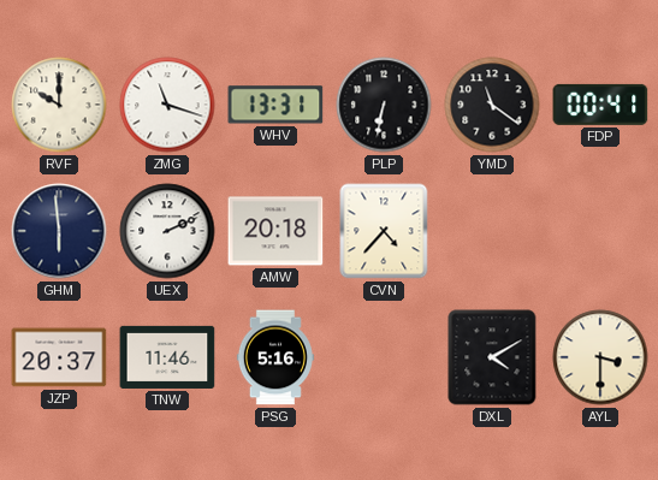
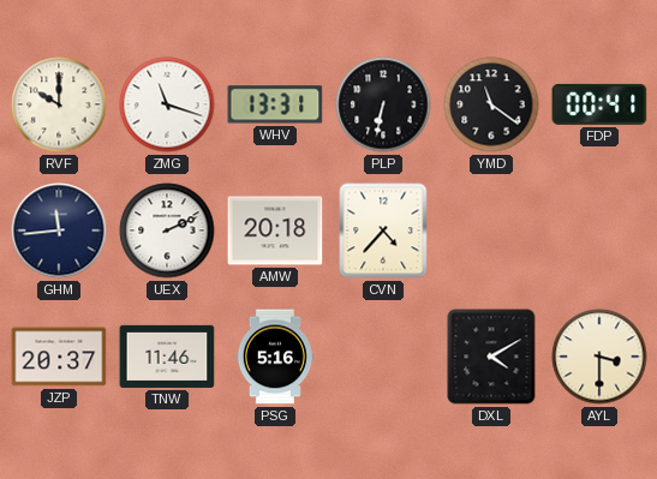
GHM: 5:59 -> 11:44
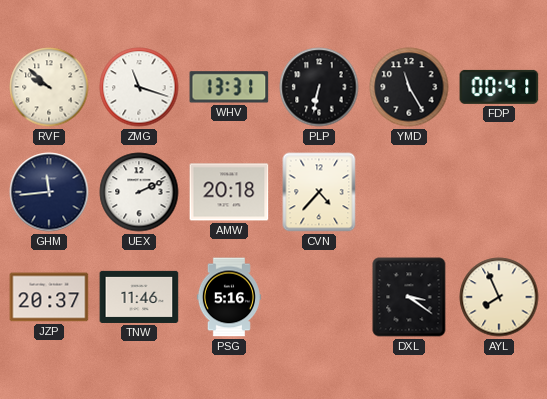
RVF: 10:00 -> 9:52
YMD: 11:21 -> 11:25
DXL: 4:10 -> 3:21
AYL: 3:30 -> 7:56
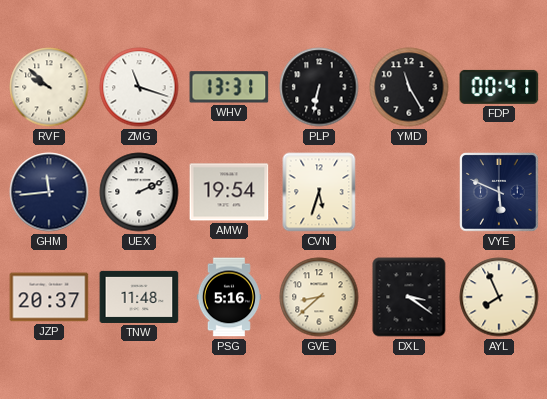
AMW: 20:18 -> 19:54
CVN: 4:37 -> 5:33
VYE: none -> 5:49
TNW: 11:46 -> 11:48
GVE: none -> 8:38
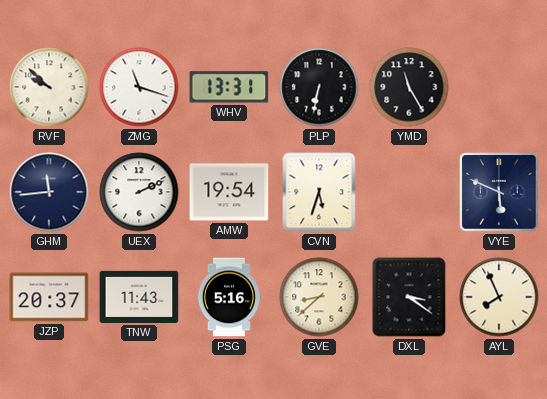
FDP: 00:41 -> none
TNW: 11:48 -> 11:43
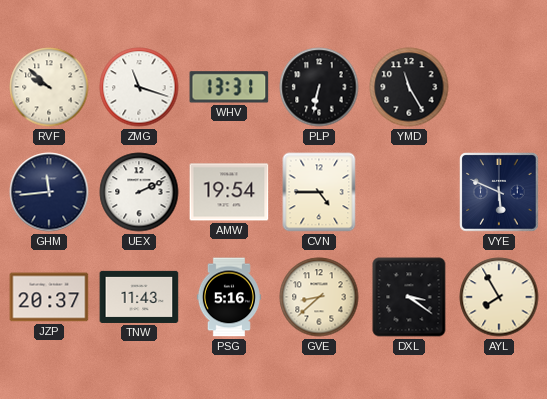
CVN: 5:33 -> 4:45
AYL: 7:56 -> 7:55
